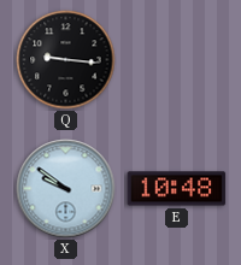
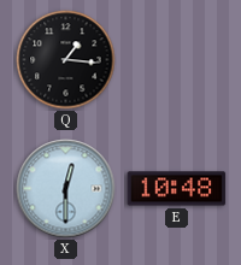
Q: 9:16 -> 1:16
X: 9:51 -> 12:30
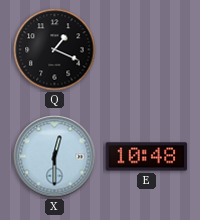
Q: 1:16 -> 1:19
